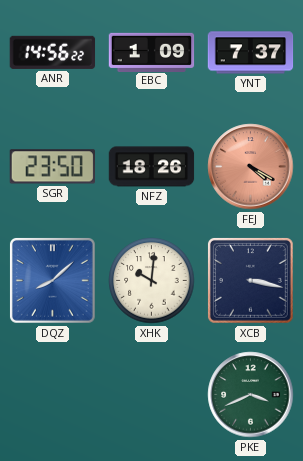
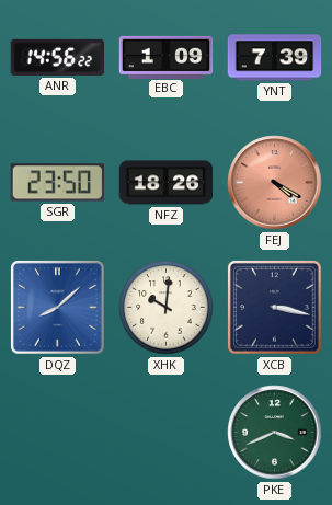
YNT: 7:37 -> 7:39
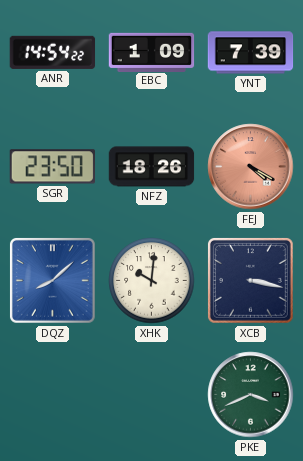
ANR: 14:56 -> 14:54
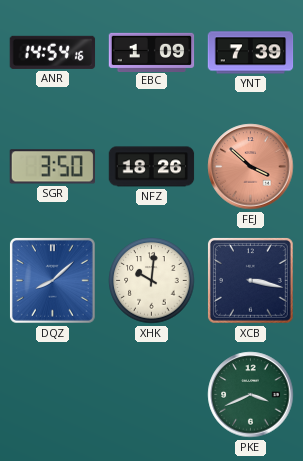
ANR: 14:54:22 -> 14:54:16
SGR: 23:50 -> 3:50
FEJ: 4:20 -> 3:52
